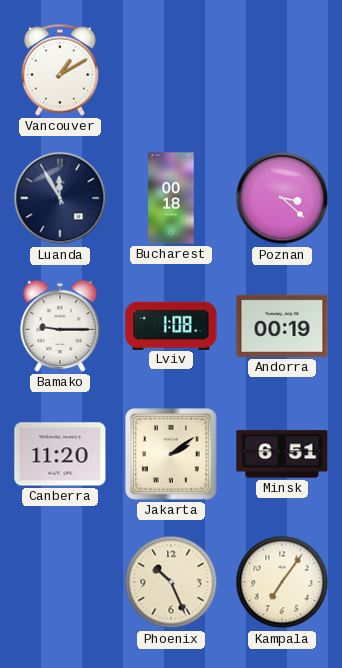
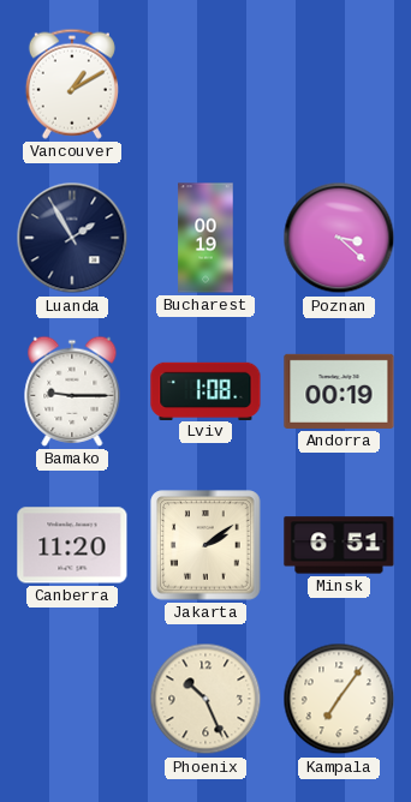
Luanda: 11:55 -> 1:55
Bucharest: 00:18 -> 00:19
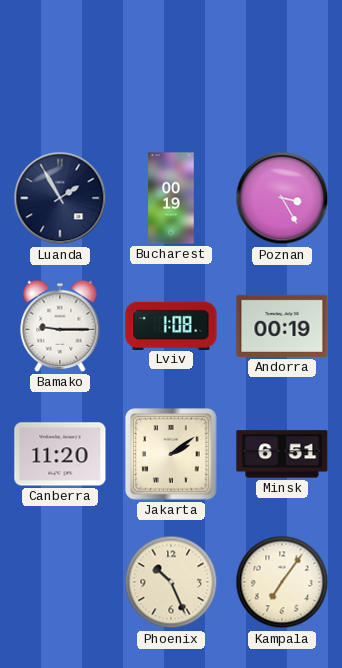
Vancouver: 1:10 -> none
Poznan: 3:22 -> 3:25
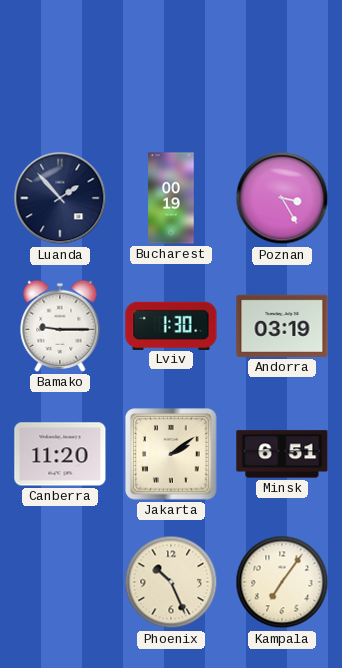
Luanda: 1:55 -> 1:53
Lviv: 1:08 -> 1:30
Andorra: 00:19 -> 03:19
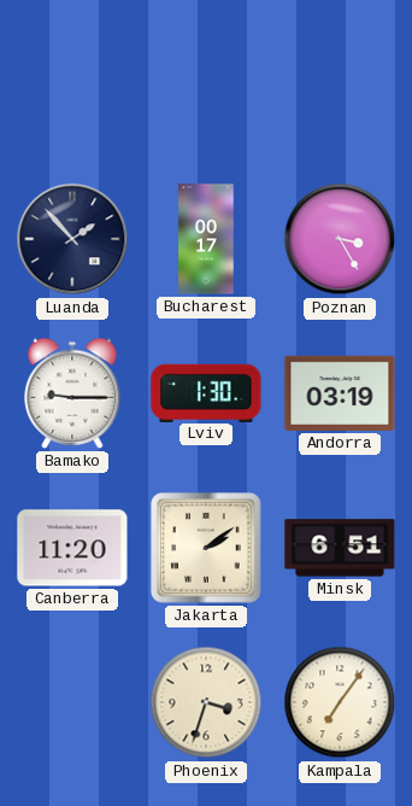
Bucharest: 00:19 -> 00:17
Phoenix: 10:26 -> 3:33
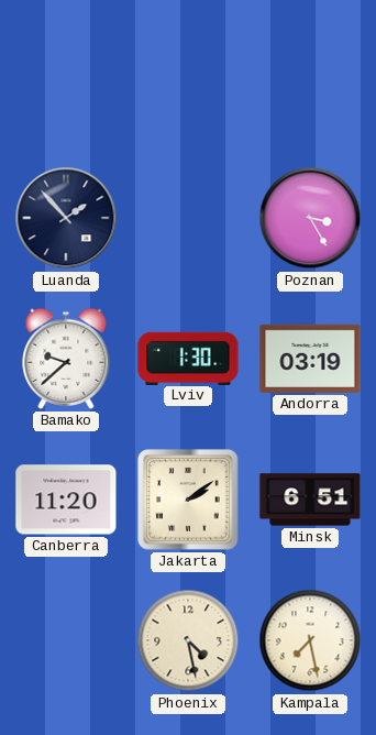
Bucharest: 00:17 -> none
Bamako: 9:15 -> 9:38
Phoenix: 3:33 -> 4:28
Kampala: 7:06 -> 7:28
